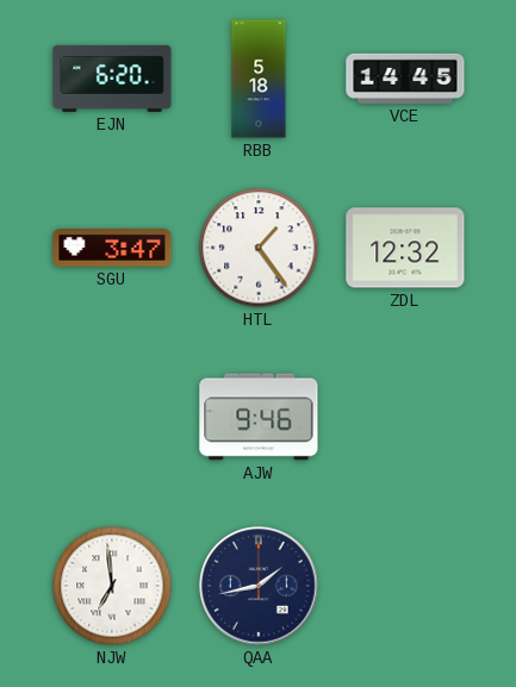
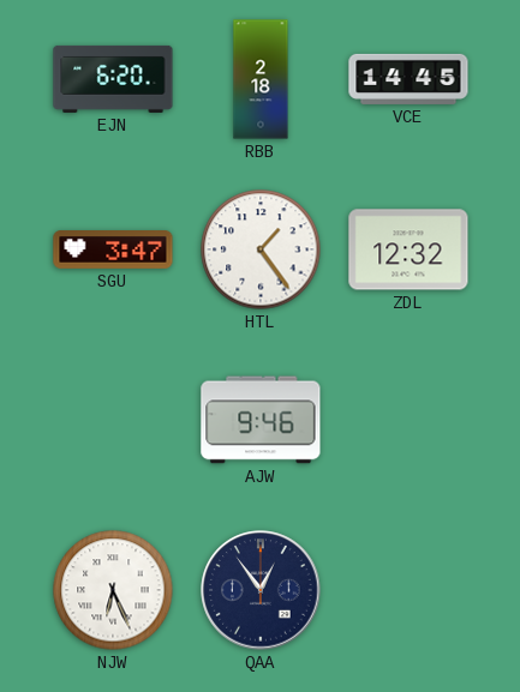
RBB: 5:18 -> 2:18
NJW: 6:59 -> 6:26
QAA: 1:43 -> 12:54
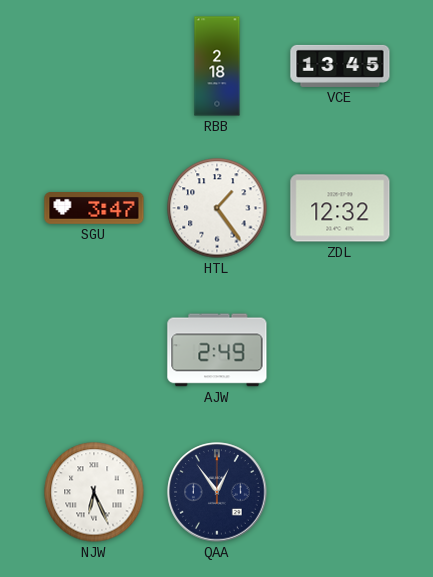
EJN: 6:20 -> none
VCE: 14:45 -> 13:45
AJW: 9:46 -> 2:49
